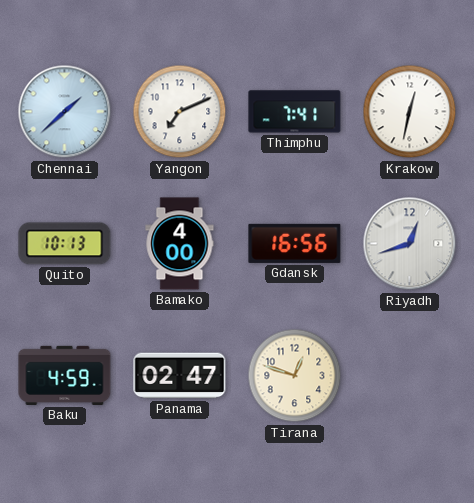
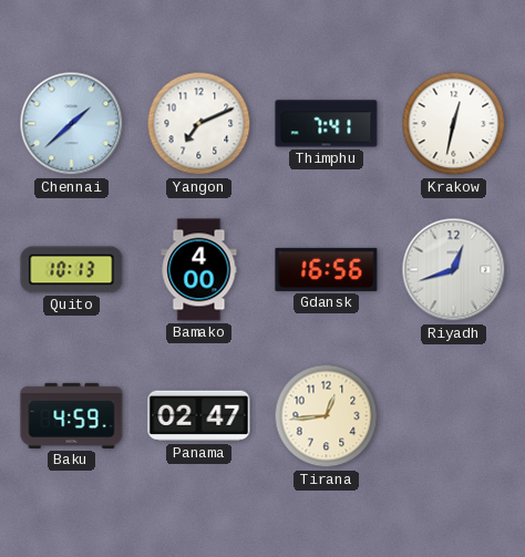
Tirana: 12:48 -> 12:44
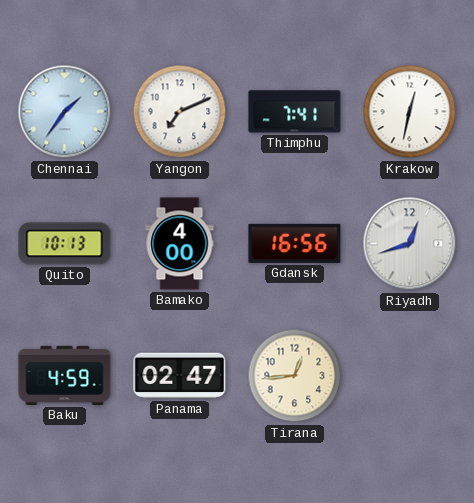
Chennai: 1:38 -> 1:36
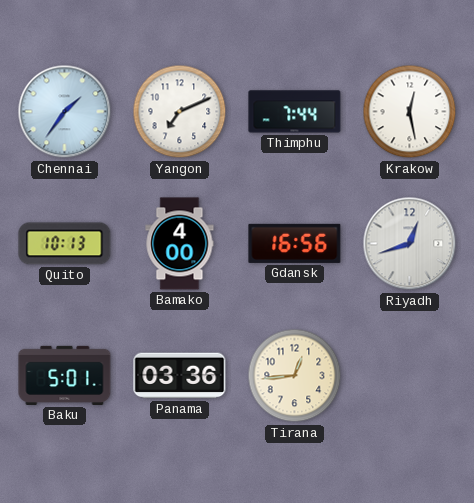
Thimphu: 7:41 -> 7:44
Krakow: 12:32 -> 12:28
Baku: 4:59 -> 5:01
Panama: 02:47 -> 03:36
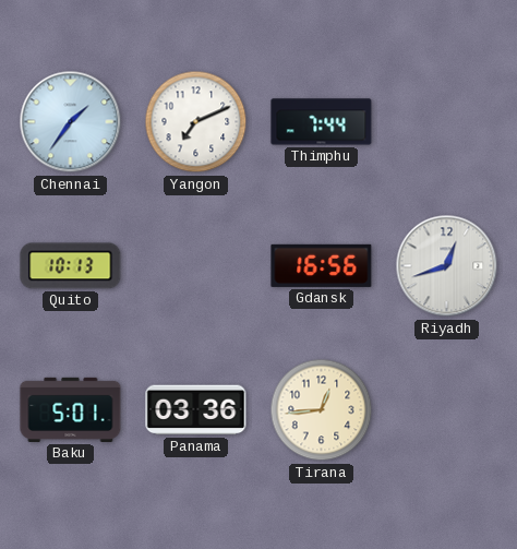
Krakow: 12:28 -> none
Bamako: 4:00 -> none
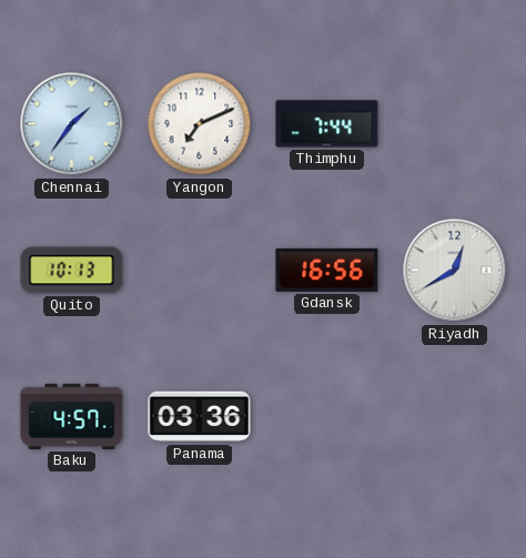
Riyadh: 12:42 -> 12:40
Baku: 5:01 -> 4:57
Tirana: 12:44 -> none
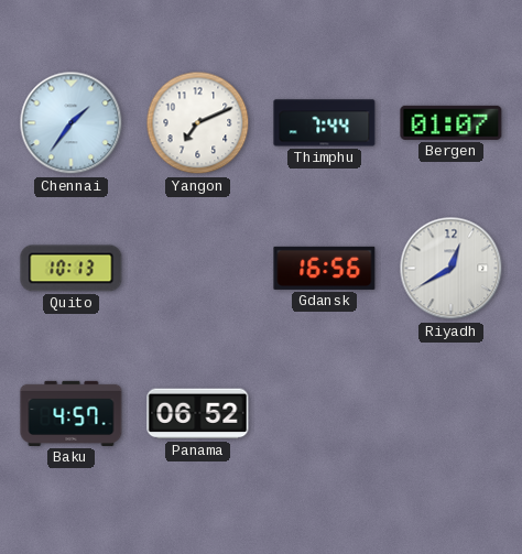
Bergen: none -> 01:07
Panama: 03:36 -> 06:52
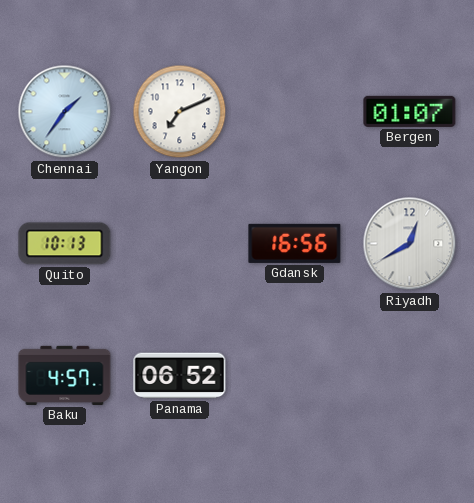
Thimphu: 7:44 -> none
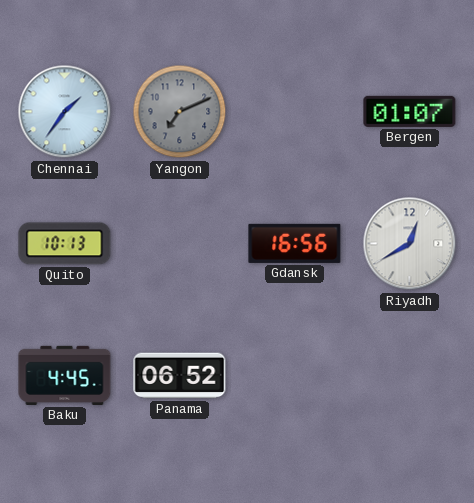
Yangon dial: white -> grey
Baku: 4:57 -> 4:45
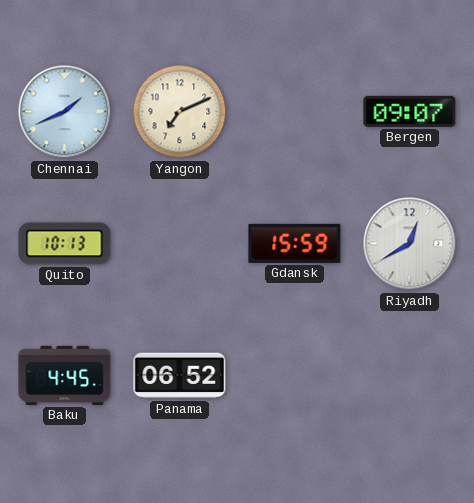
Chennai: 1:36 -> 1:41
Yangon dial: grey -> cream
Bergen: 01:07 -> 09:07
Gdansk: 16:56 -> 15:59
